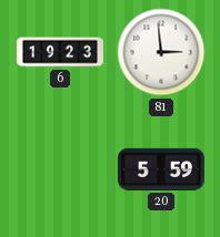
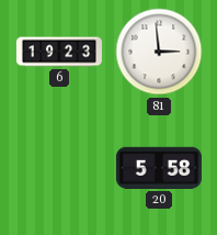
20: 5:59 -> 5:58
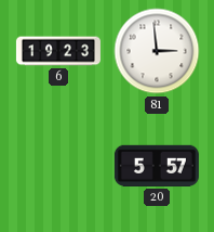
20: 5:58 -> 5:57
